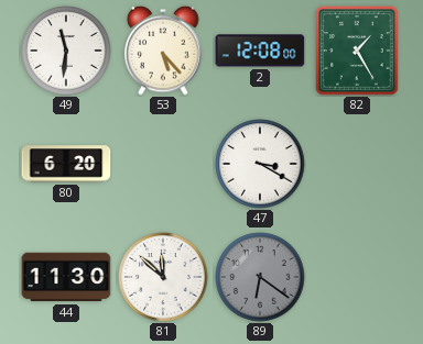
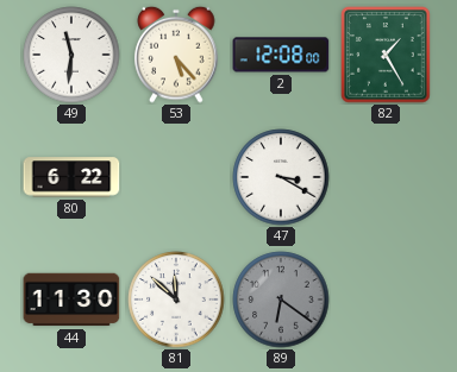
80: 6:20 -> 6:22
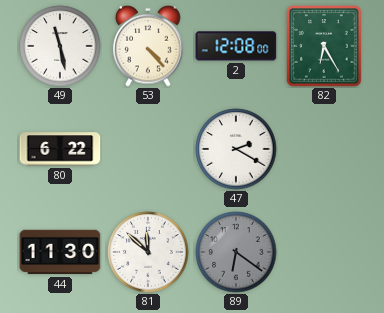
49: 11:31 -> 11:28
53: 5:23 -> 4:23
82: 1:25 -> 6:25
47: 3:20 -> 2:20
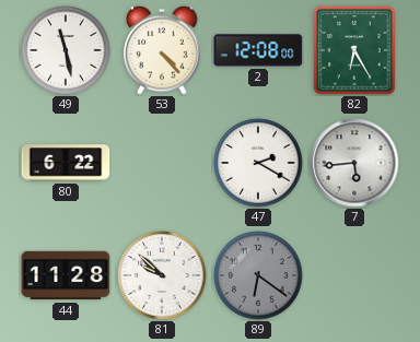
7: none -> 5:44
44: 11:30 -> 11:28
81: 11:52 -> 9:52
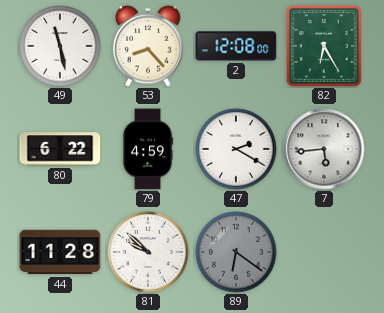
53: 4:23 -> 8:23
79: none -> 4:59
